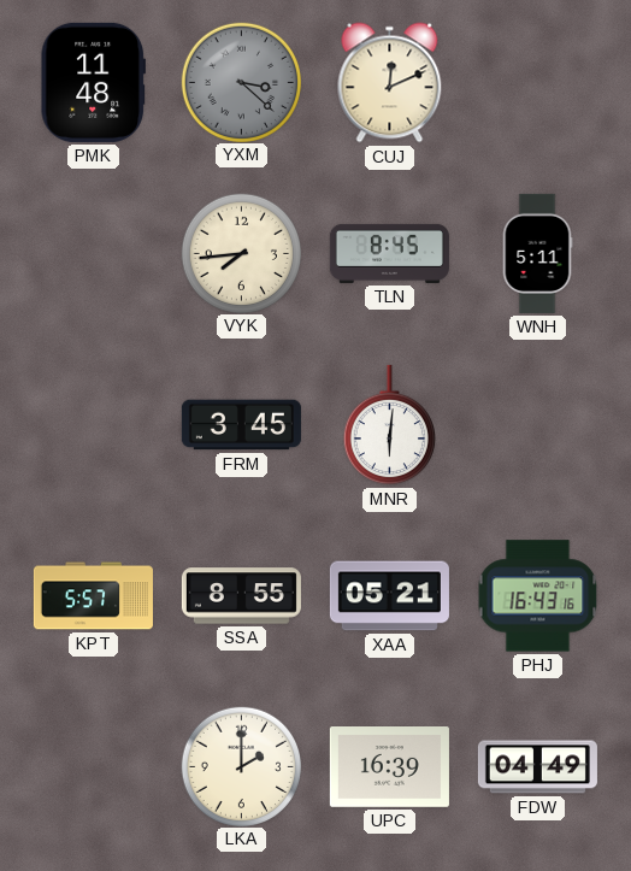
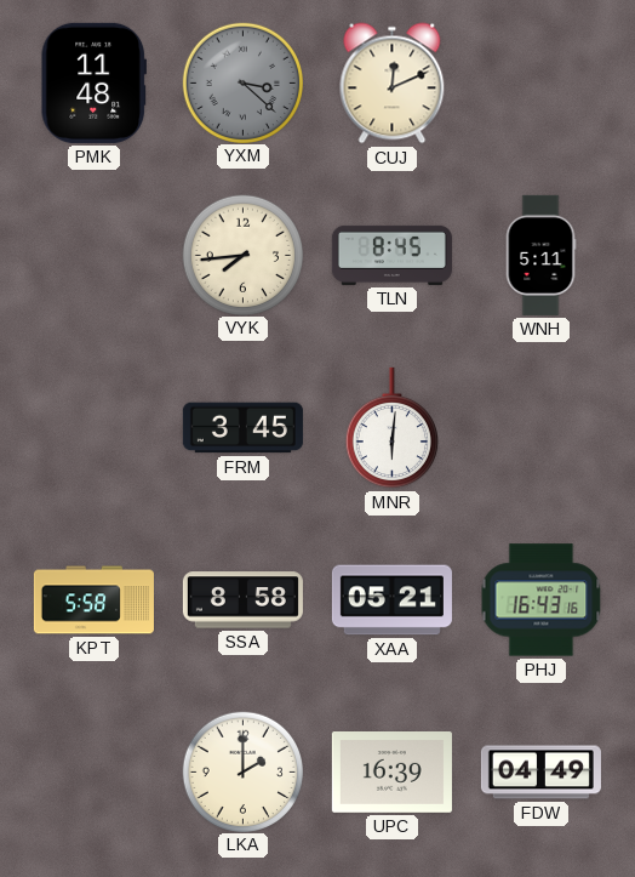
KPT: 5:57 -> 5:58
SSA: 8:55 -> 8:58
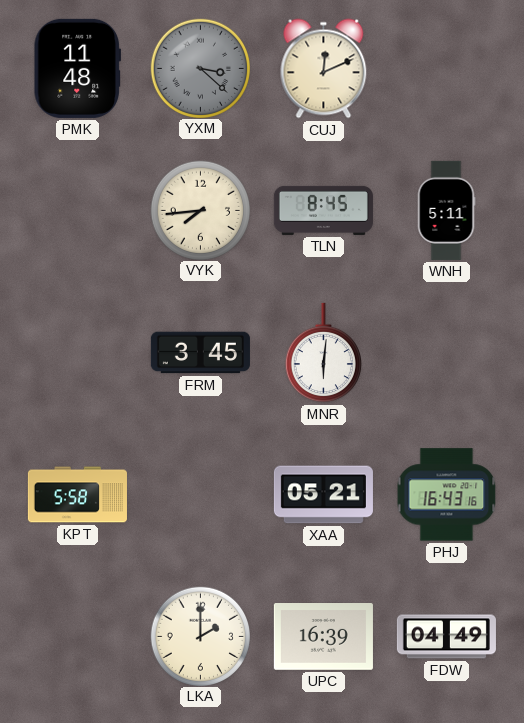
SSA: 8:58 -> none
